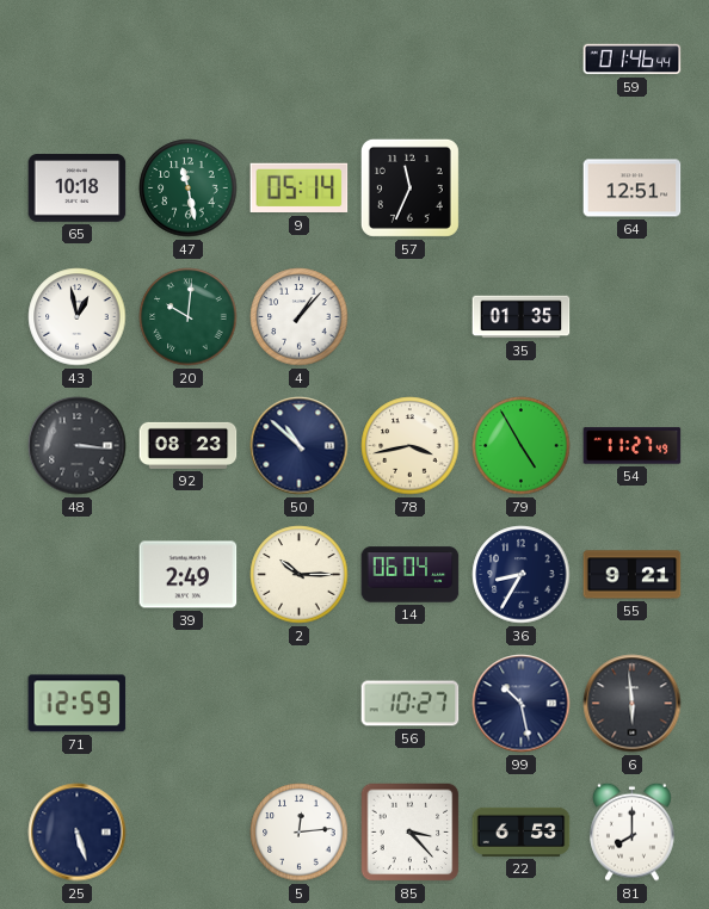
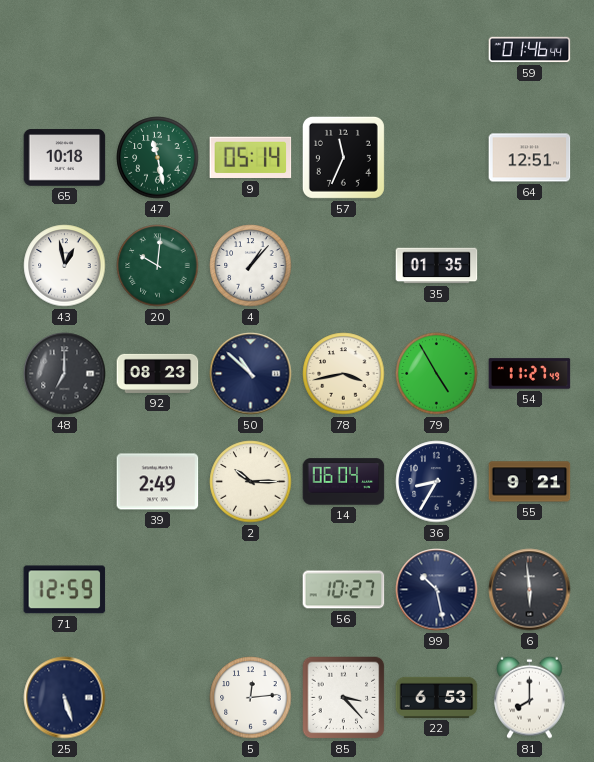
48: 3:16 -> 7:00
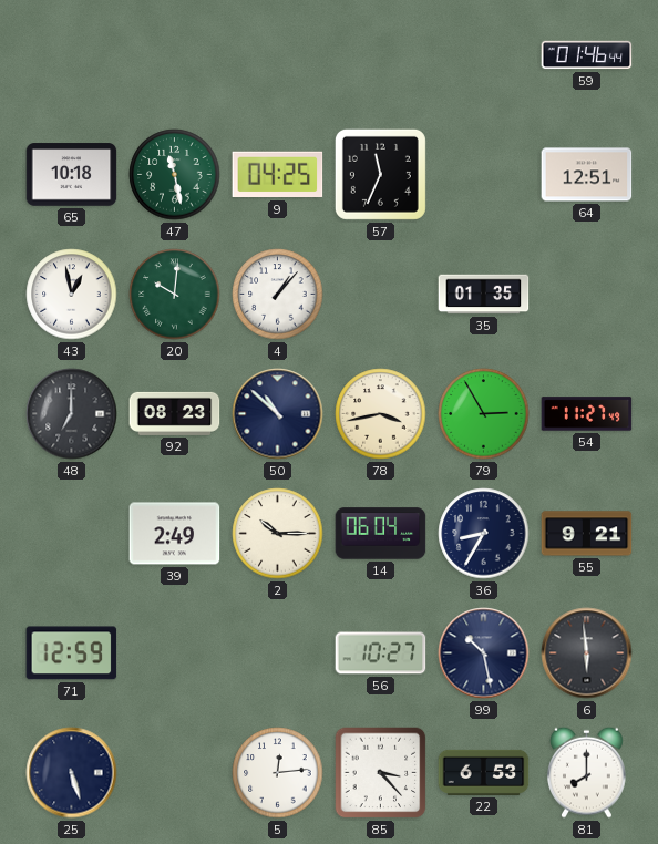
9: 05:14 -> 04:25
79: 4:55 -> 2:55
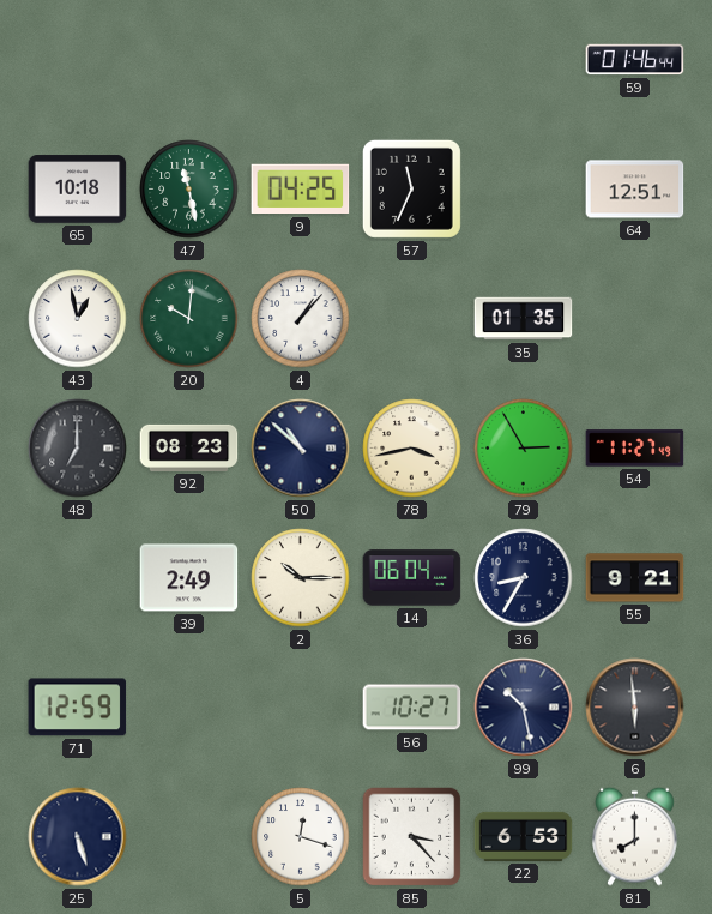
5: 12:14 -> 12:18
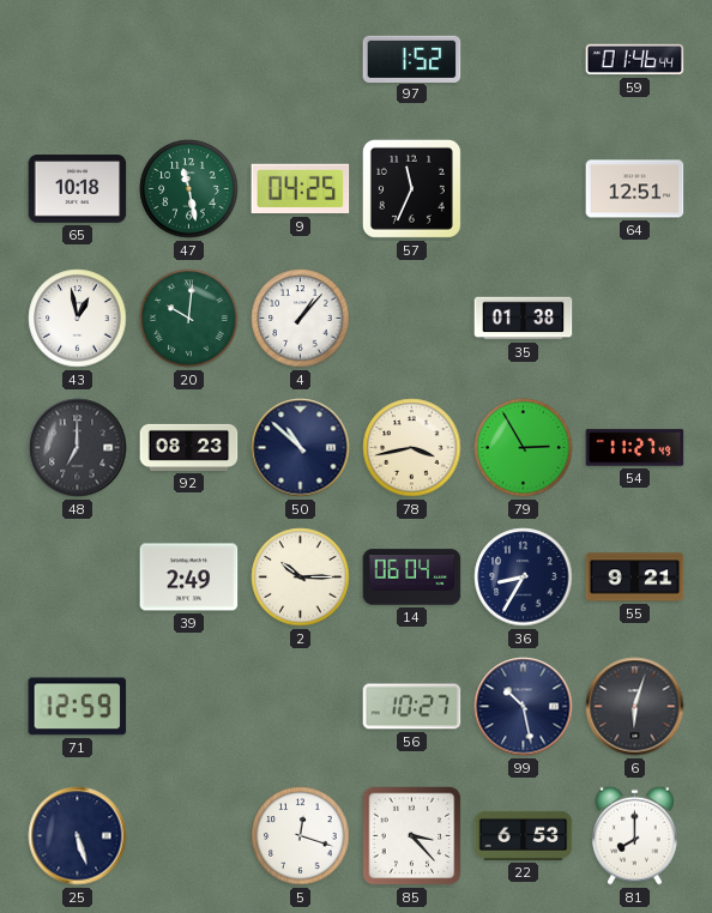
97: none -> 1:52
35: 01:35 -> 01:38
6: 5:59 -> 6:03
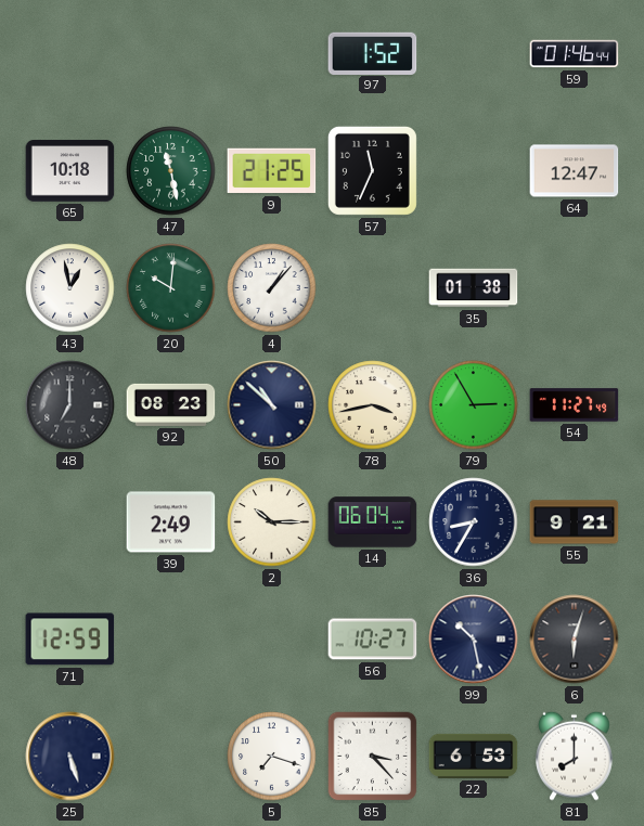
9: 04:25 -> 21:25
64: 12:51 -> 12:47
5: 12:18 -> 7:18
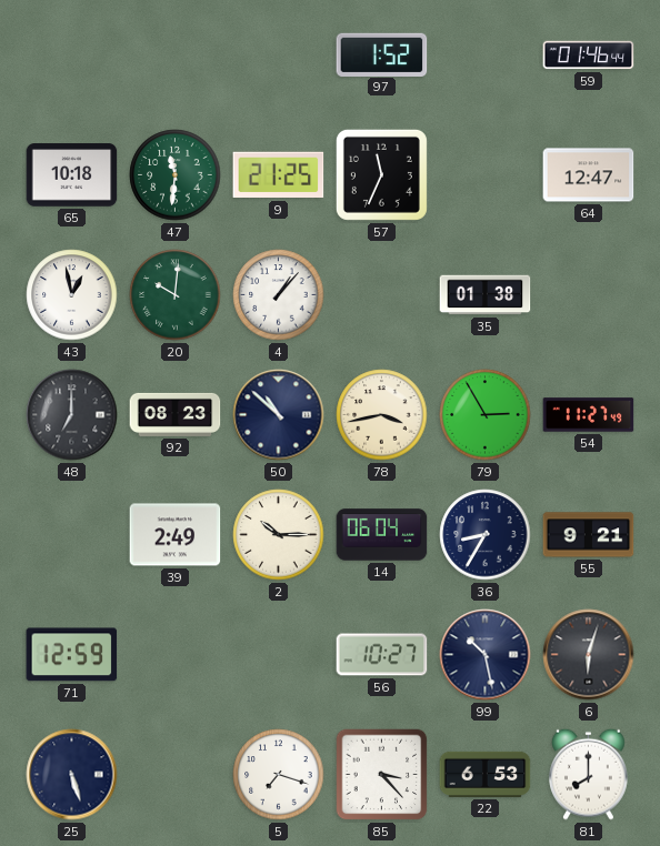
47: 11:28 -> 11:31
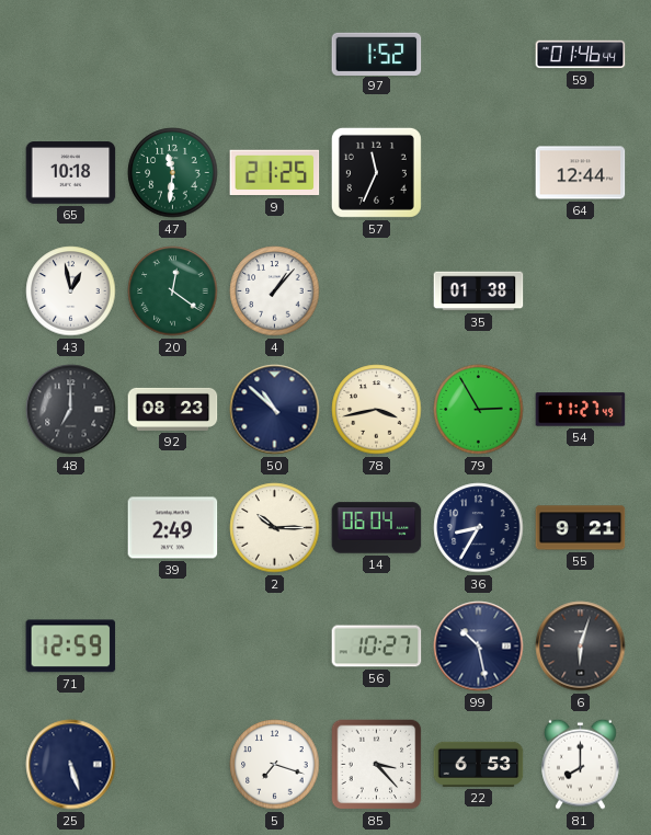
64: 12:47 -> 12:44
20: 10:01 -> 12:21
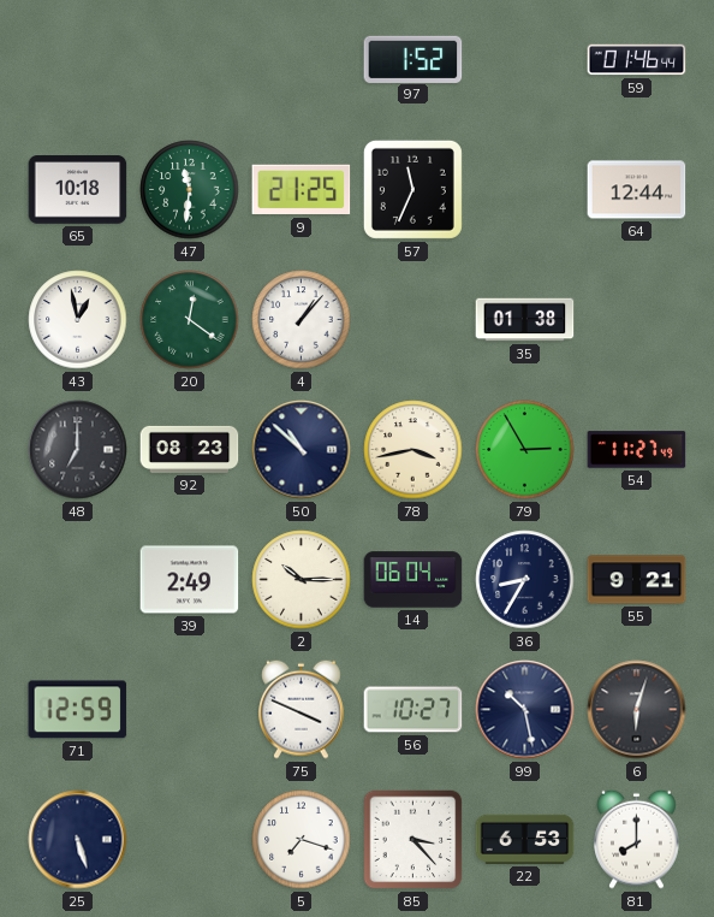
75: none -> 3:49
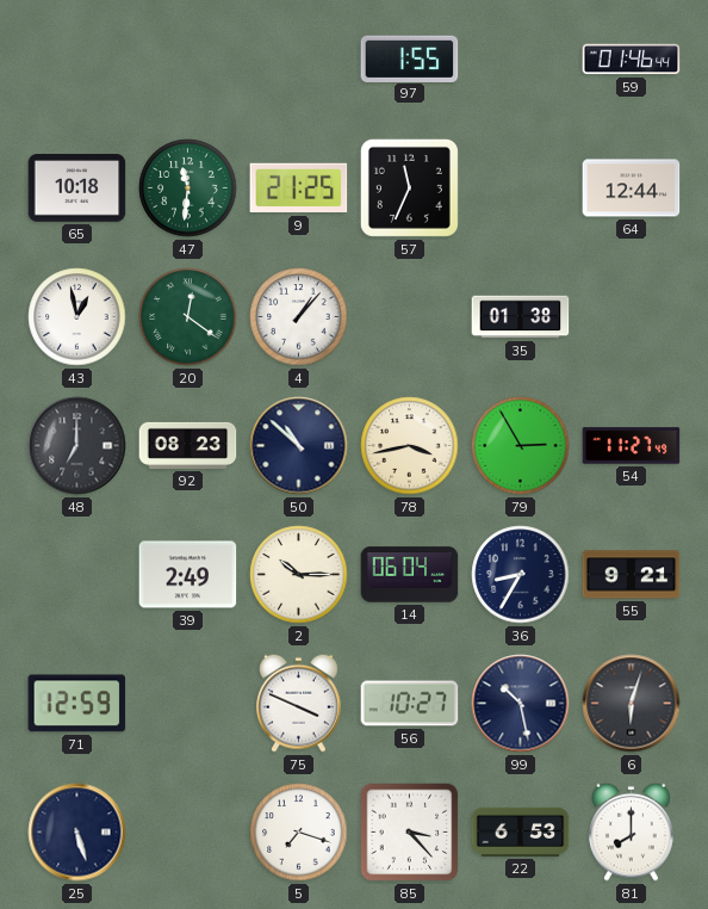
97: 1:52 -> 1:55
